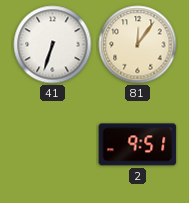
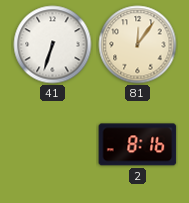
2: 9:51 -> 8:16
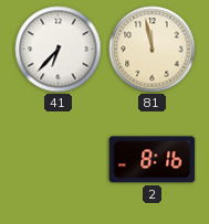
41: 6:33 -> 6:37
81: 12:06 -> 11:58
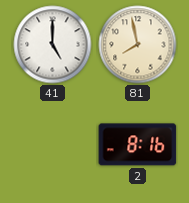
41: 6:37 -> 5:00
81: 11:58 -> 7:58
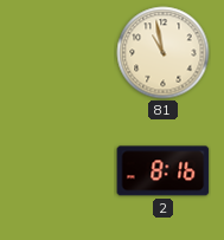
41: 5:00 -> none
81: 7:58 -> 10:58
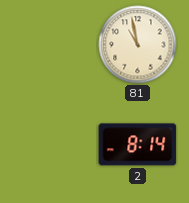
2: 8:16 -> 8:14
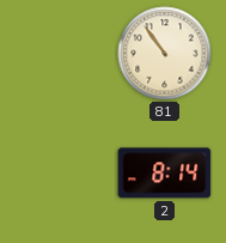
81: 10:58 -> 10:54
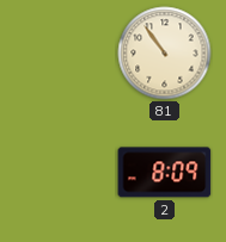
2: 8:14 -> 8:09
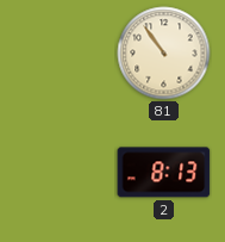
2: 8:09 -> 8:13
